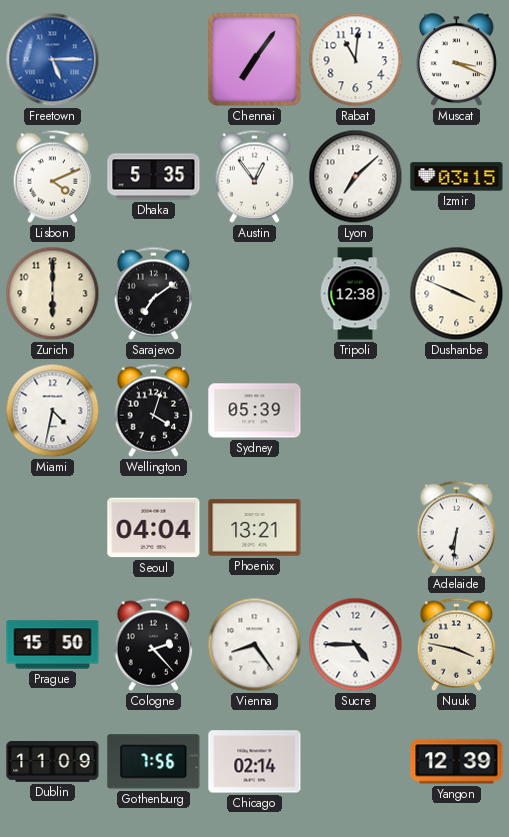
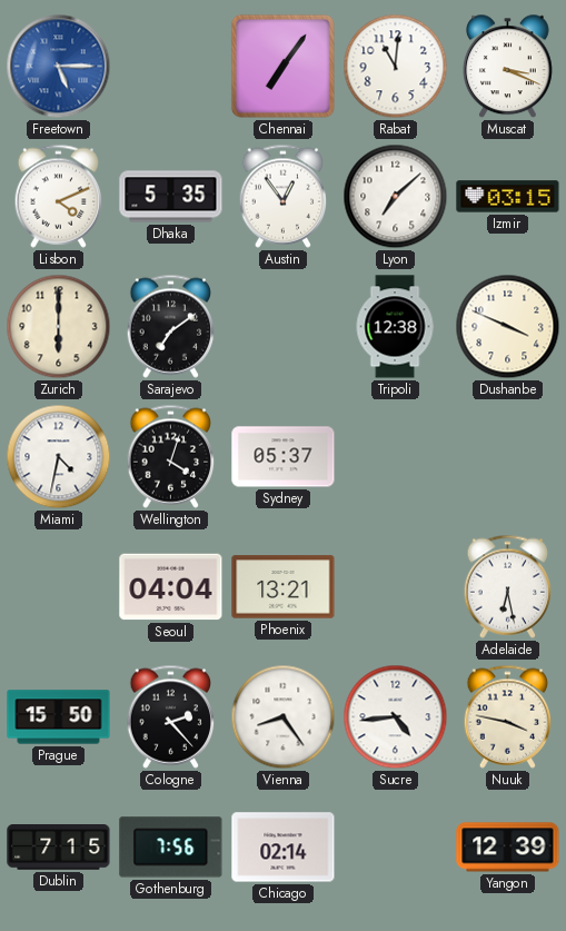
Sydney: 05:39 -> 05:37
Adelaide: 6:31 -> 6:28
Sucre: 4:45 -> 4:44
Dublin: 11:09 -> 7:15
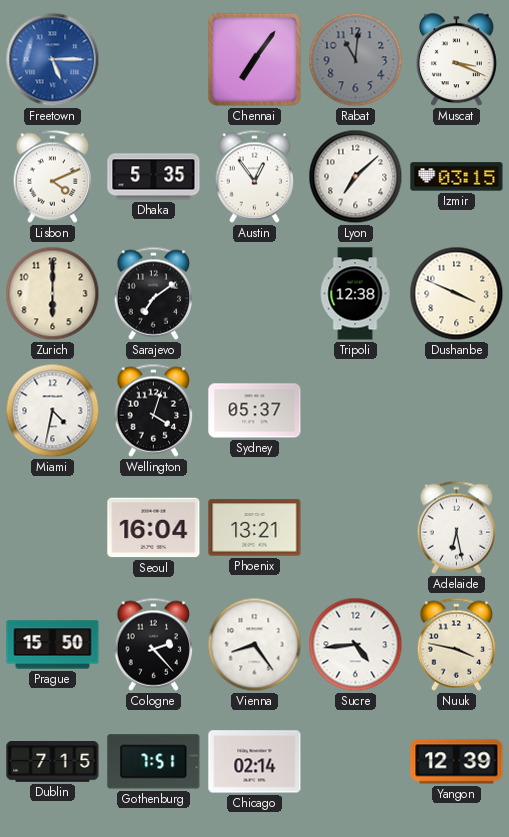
Rabat dial: white -> grey
Seoul: 04:04 -> 16:04
Gothenburg: 7:56 -> 7:51
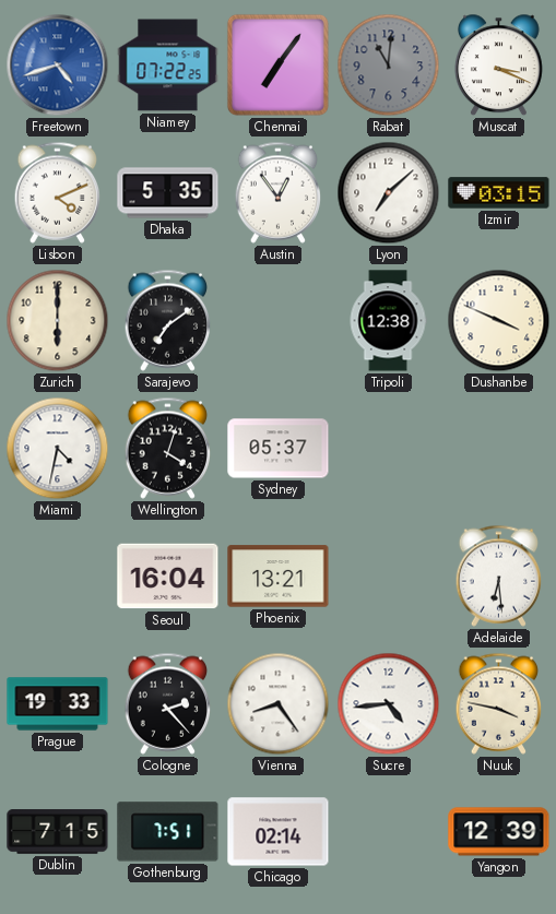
Freetown: 5:15 -> 4:42
Niamey: none -> 07:22
Adelaide: 6:28 -> 6:29
Prague: 15:50 -> 19:33
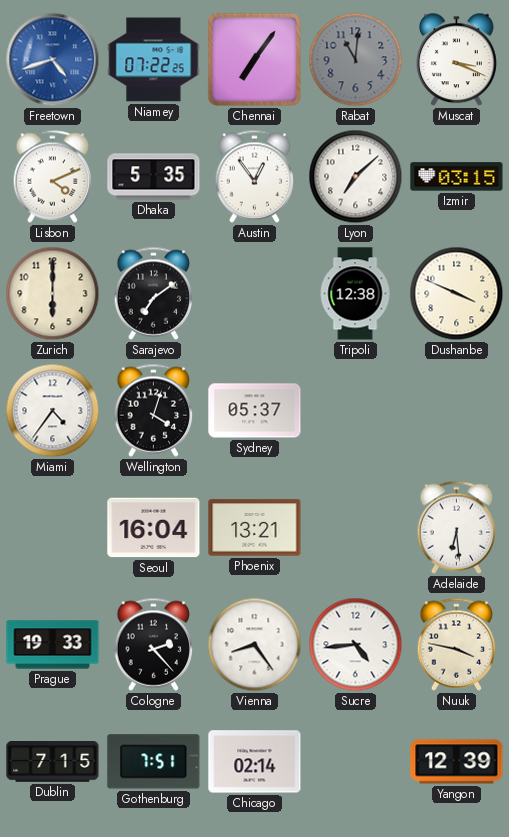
Miami: 4:32 -> 4:36
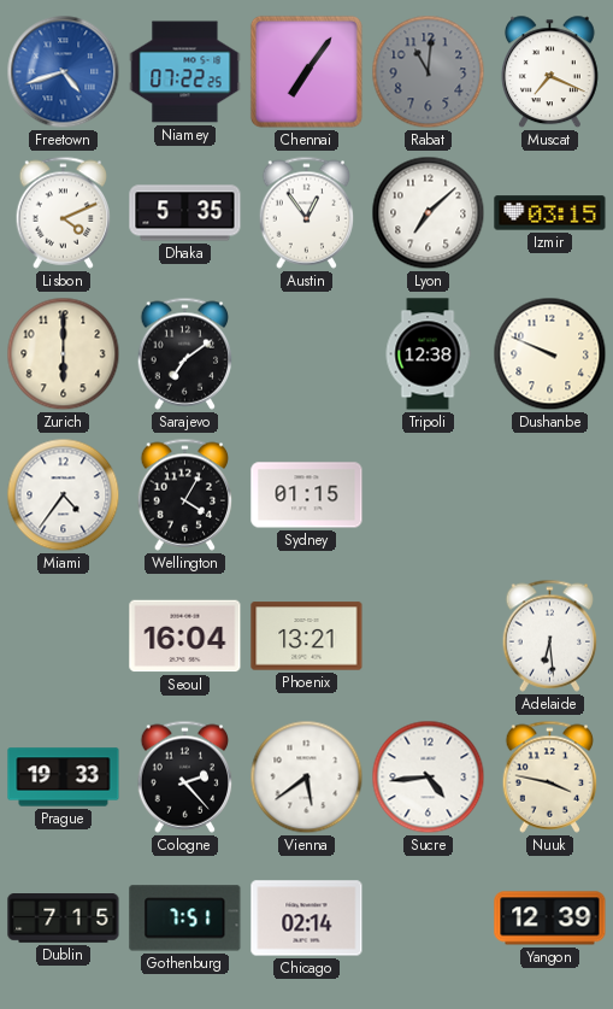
Muscat: 3:19 -> 7:19
Dushanbe: 3:49 -> 9:49
Wellington: 4:03 -> 4:05
Sydney: 05:37 -> 01:15
Vienna: 8:24 -> 5:39
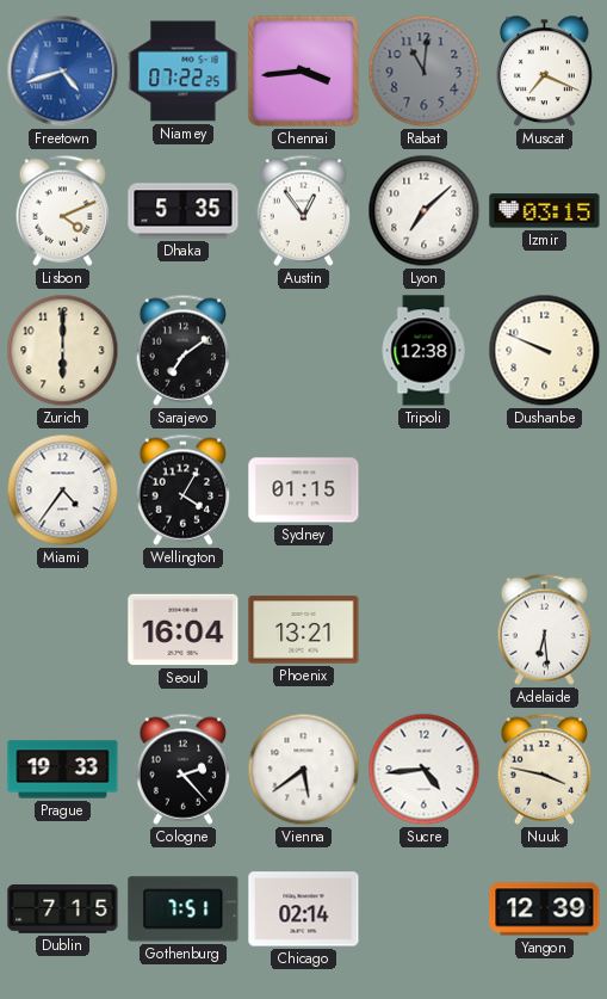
Chennai: 7:06 -> 3:44
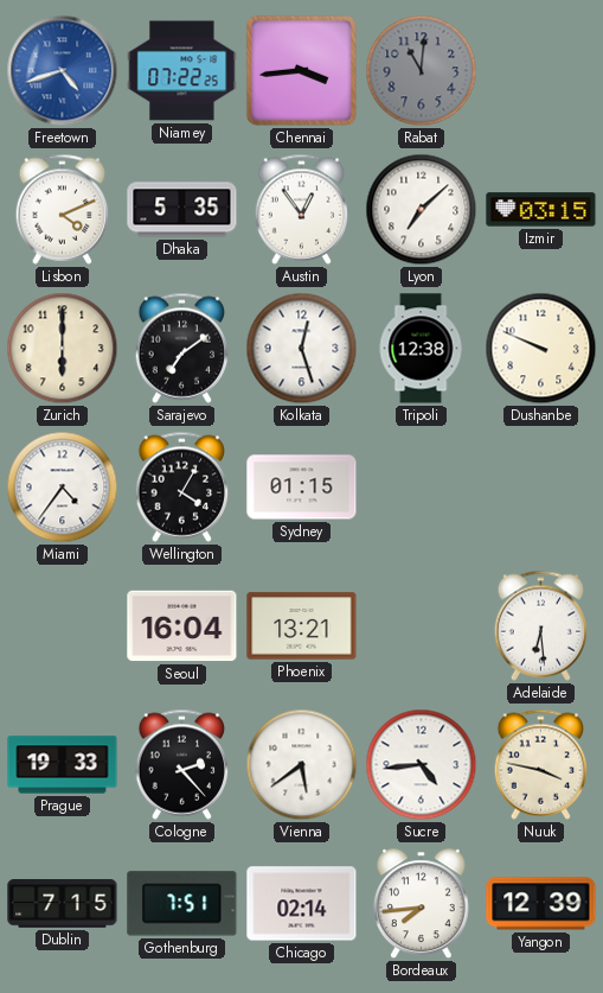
Muscat: 7:19 -> none
Kolkata: none -> 12:27
Bordeaux: none -> 7:44
